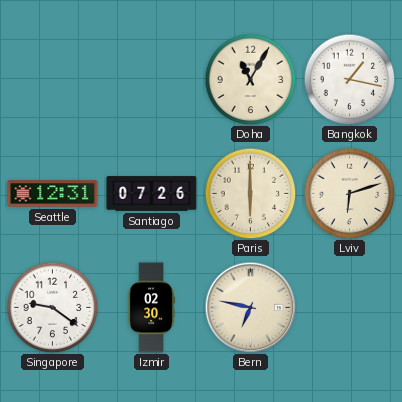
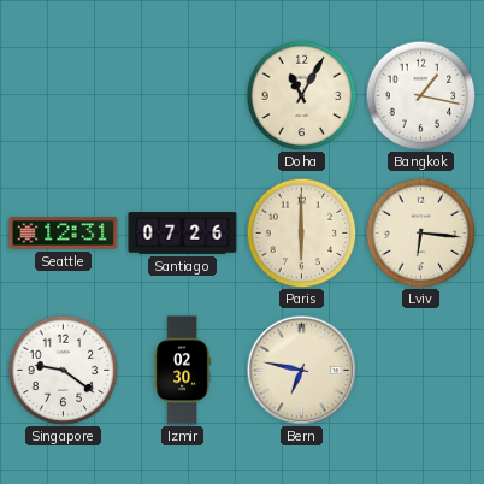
Lviv: 6:12 -> 6:16
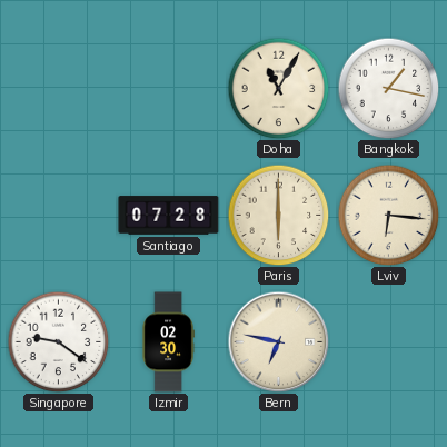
Seattle: 12:31 -> none
Santiago: 07:26 -> 07:28
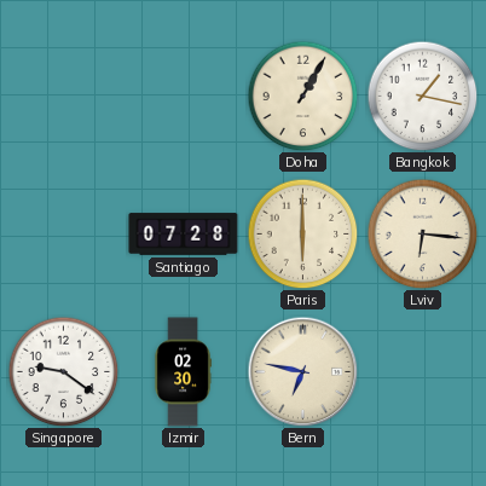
Doha: 11:05 -> 1:05
